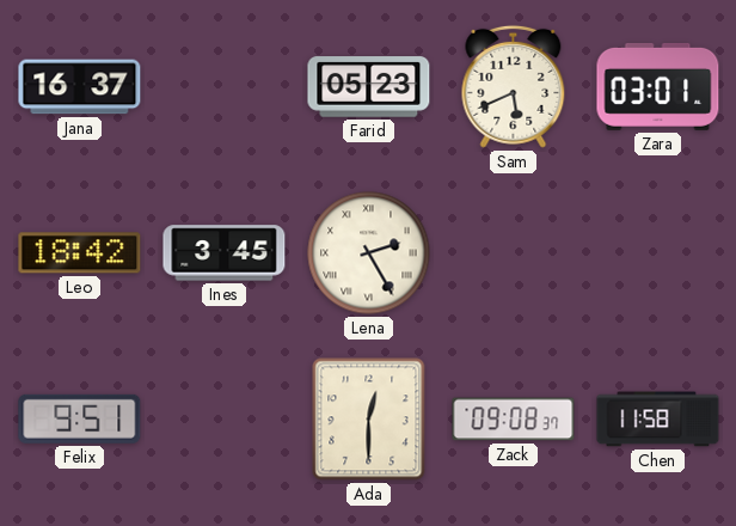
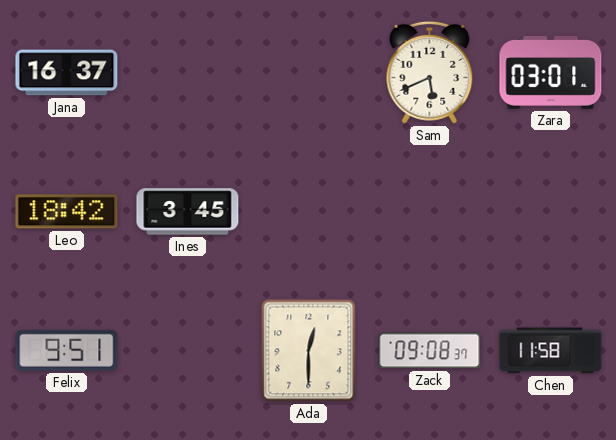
Farid: 05:23 -> none
Lena: 2:25 -> none
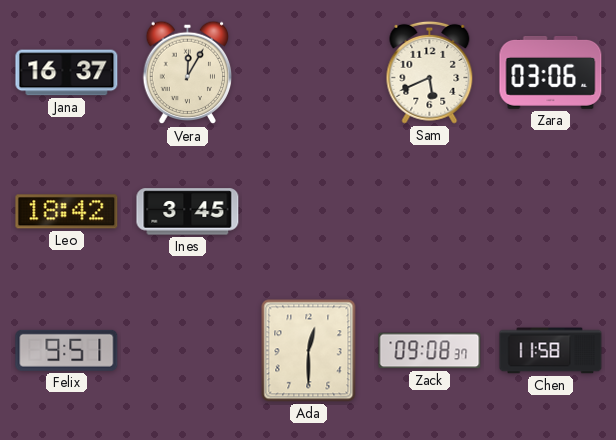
Vera: none -> 12:05
Zara: 03:01 -> 03:06
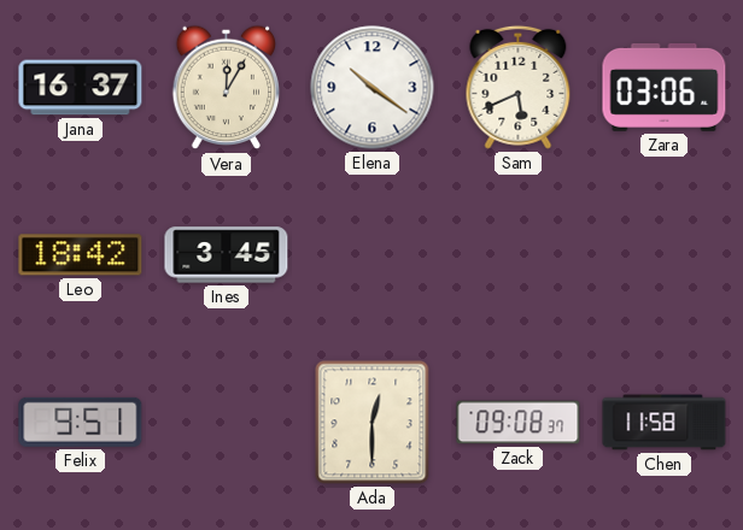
Elena: none -> 10:21
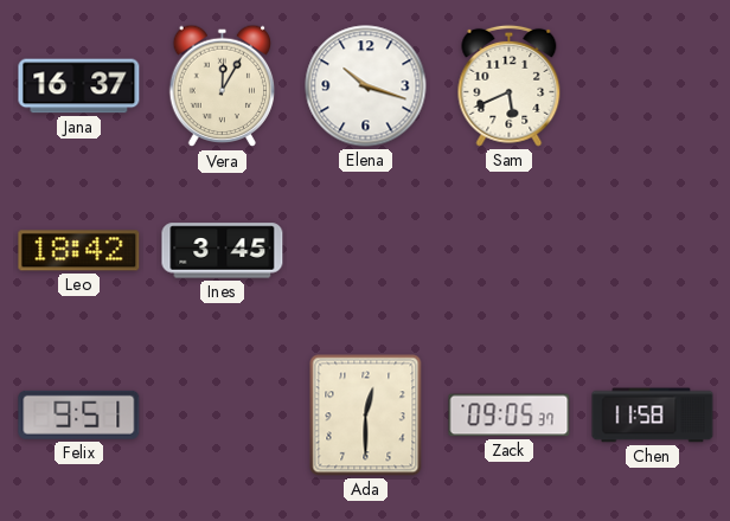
Elena: 10:21 -> 10:18
Zara: 03:06 -> none
Zack: 09:08 -> 09:05
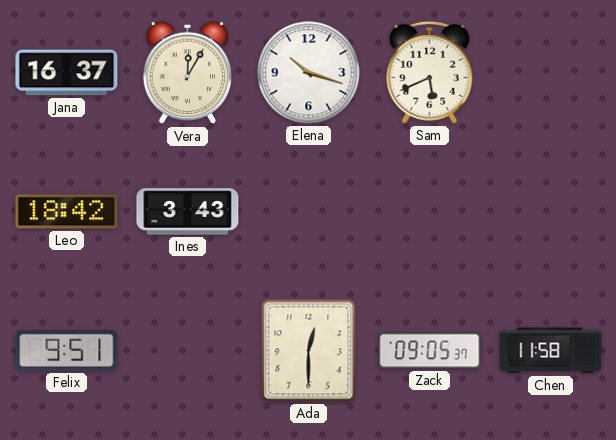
Ines: 3:45 -> 3:43
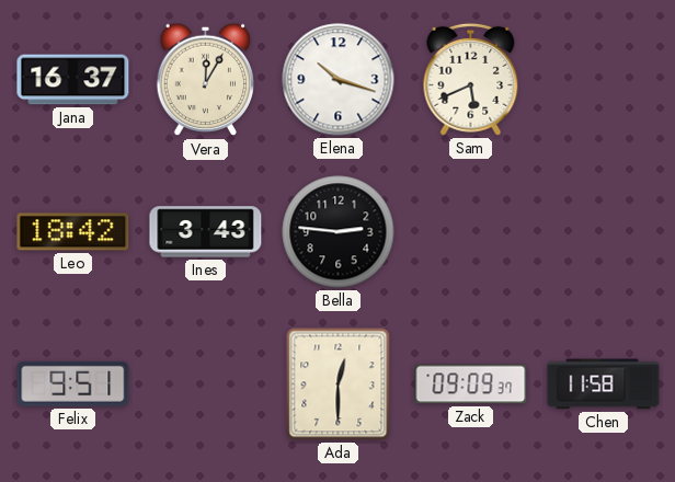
Bella: none -> 2:46
Zack: 09:05 -> 09:09
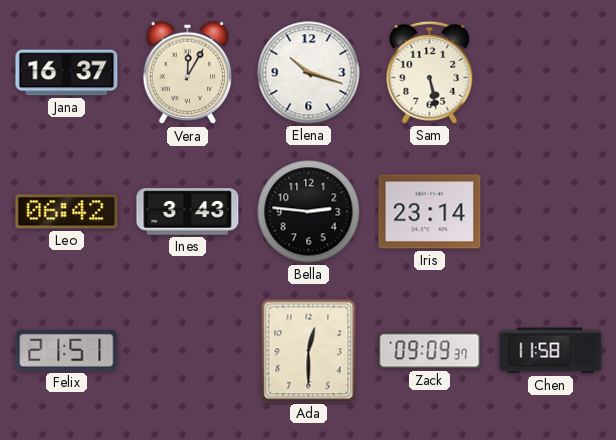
Sam: 5:41 -> 5:28
Leo: 18:42 -> 06:42
Iris: none -> 23:14
Felix: 9:51 -> 21:51
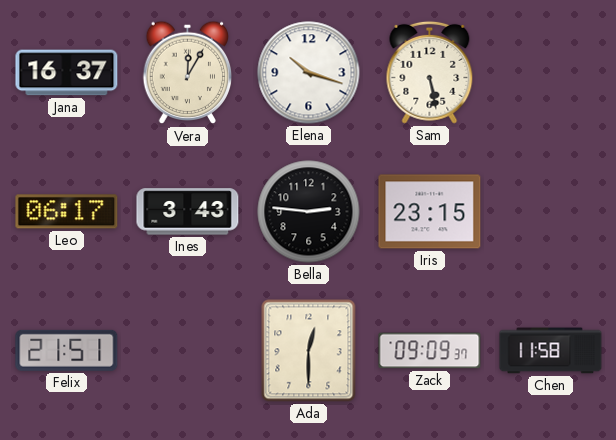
Leo: 06:42 -> 06:17
Iris: 23:14 -> 23:15
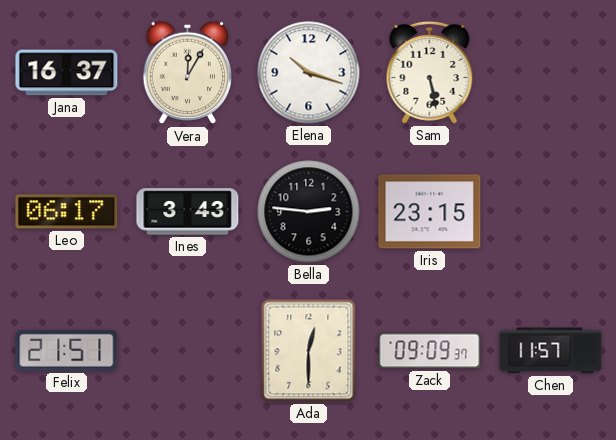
Chen: 11:58 -> 11:57
